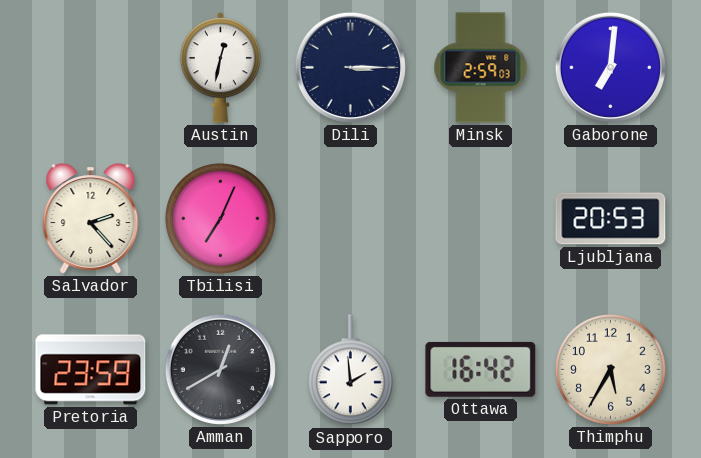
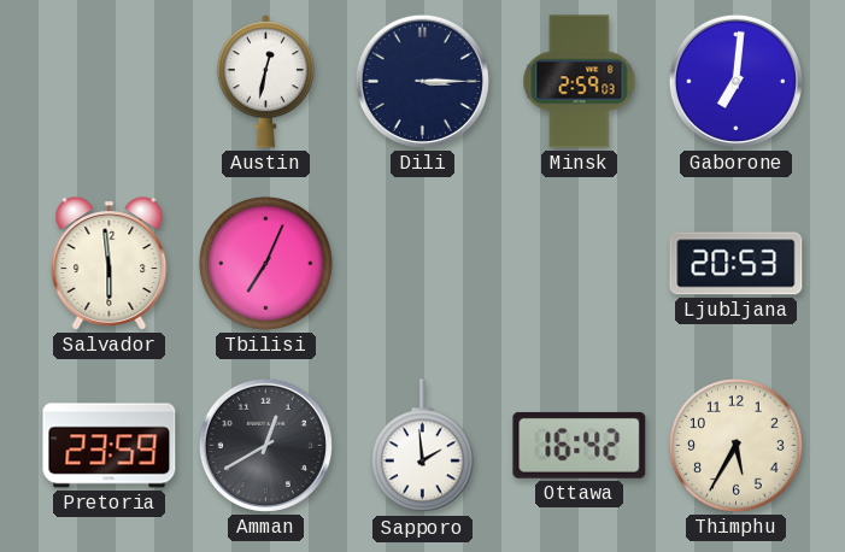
Salvador: 2:23 -> 5:59
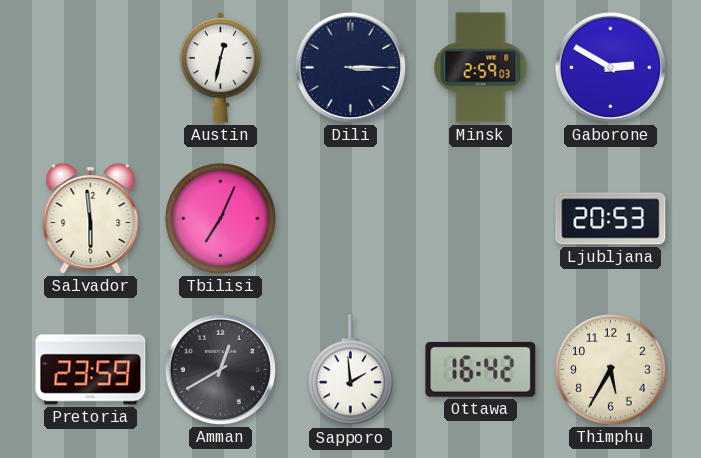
Gaborone: 7:01 -> 2:50
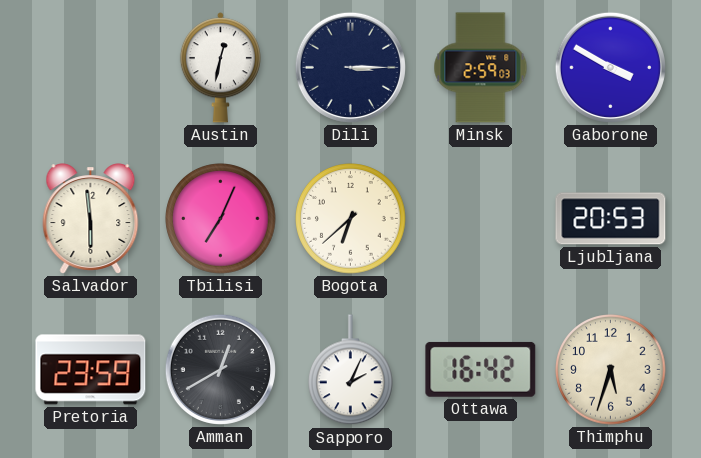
Gaborone: 2:50 -> 3:50
Bogota: none -> 6:38
Sapporo: 1:59 -> 2:04
Thimphu: 5:35 -> 5:33
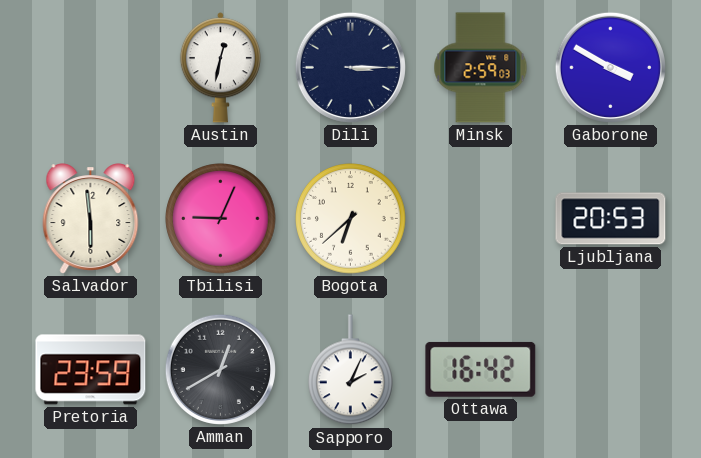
Tbilisi: 7:04 -> 9:04
Thimphu: 5:33 -> none
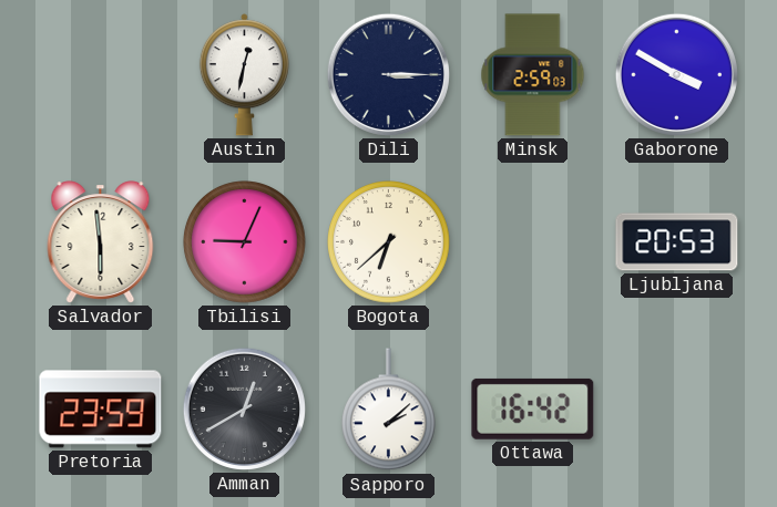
Sapporo: 2:04 -> 2:08
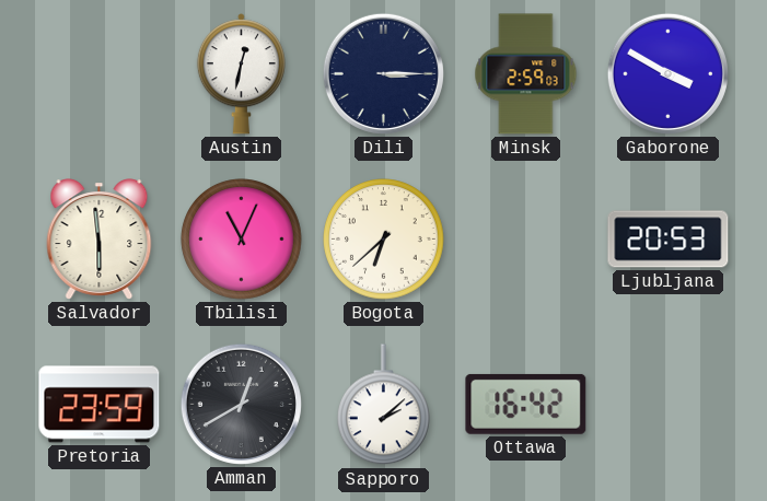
Tbilisi: 9:04 -> 11:04
